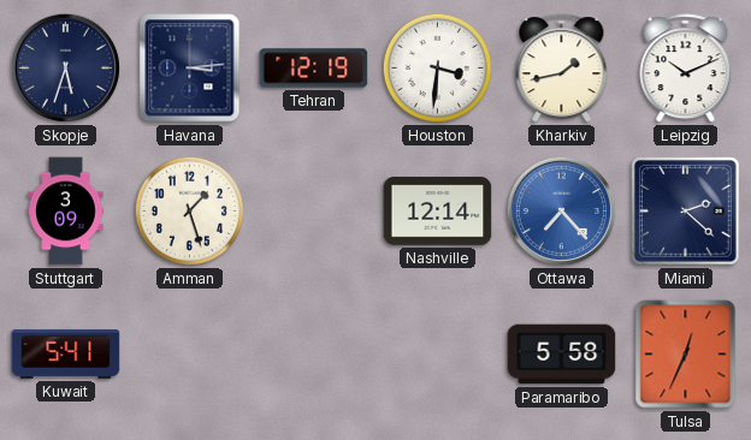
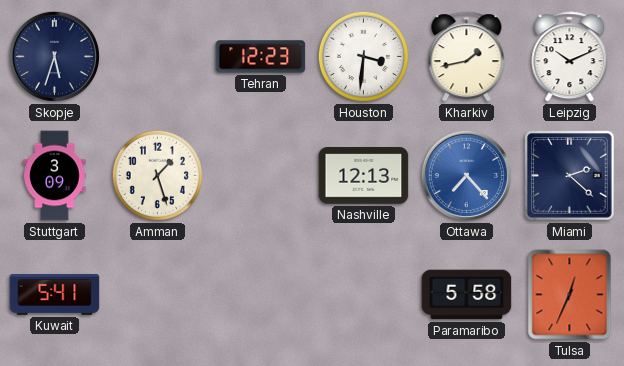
Havana: 3:14 -> none
Tehran: 12:19 -> 12:23
Nashville: 12:14 -> 12:13
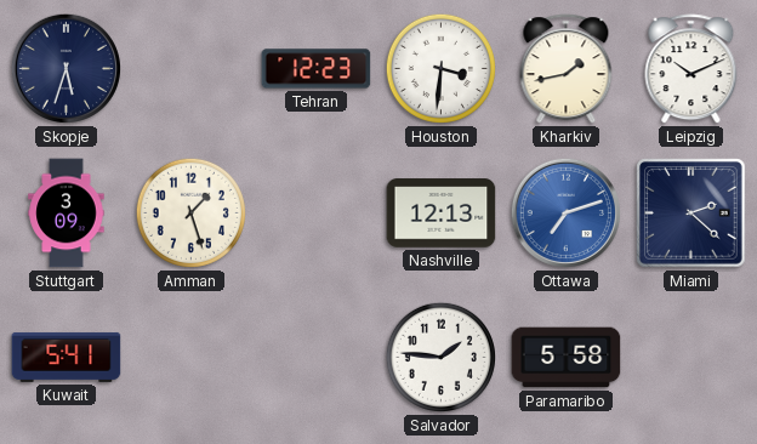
Ottawa: 7:23 -> 7:12
Salvador: none -> 1:46
Tulsa: 12:34 -> none
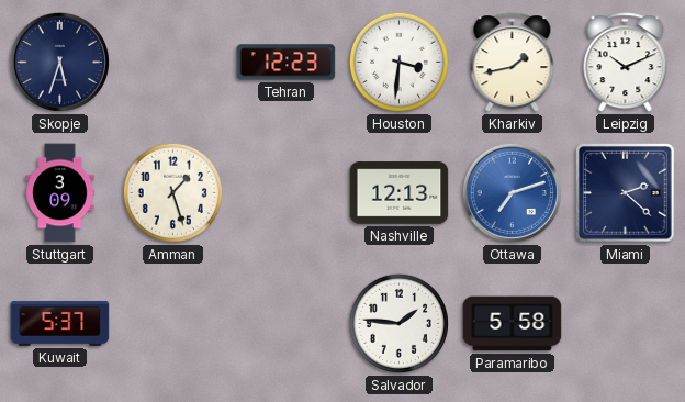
Kuwait: 5:41 -> 5:37
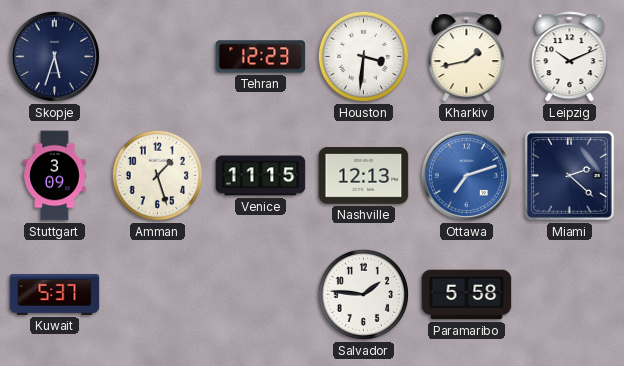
Venice: none -> 11:15
